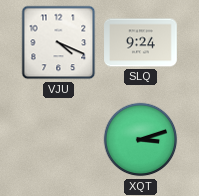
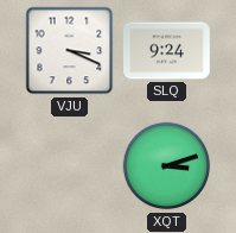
VJU: 4:19 -> 3:19
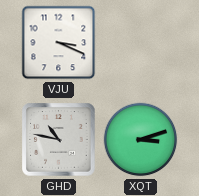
SLQ: 9:24 -> none
GHD: none -> 10:47
